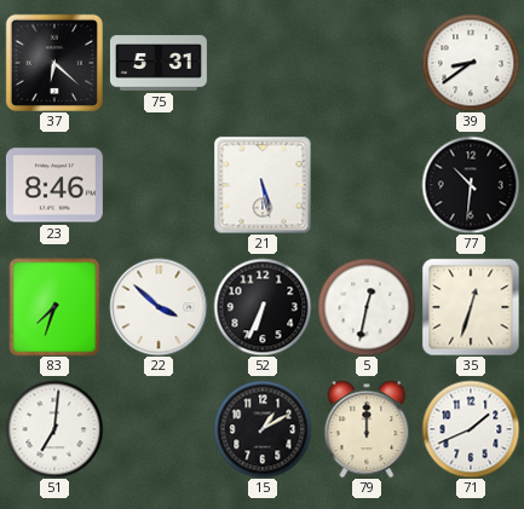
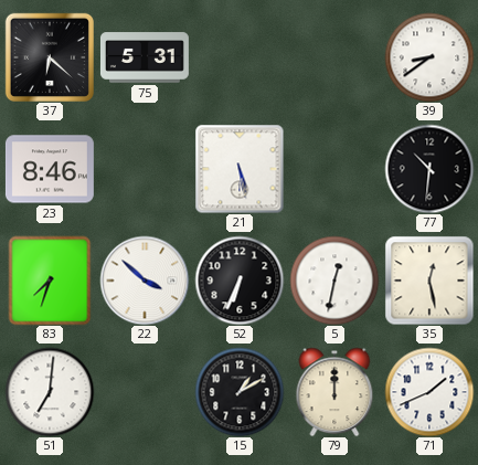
35: 12:33 -> 12:28
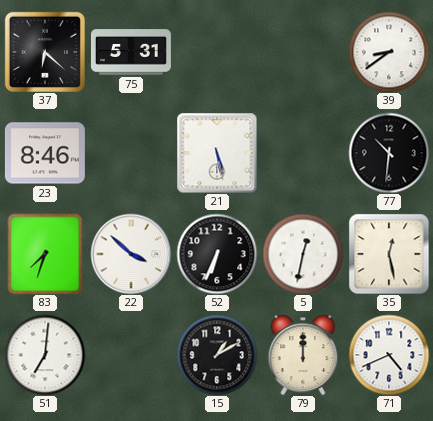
71: 1:41 -> 4:41
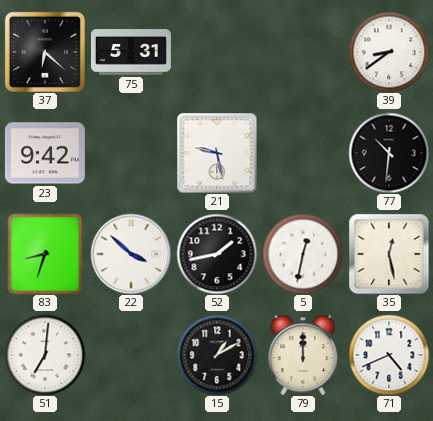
23: 8:46 -> 9:42
21: 5:28 -> 9:28
83: 7:33 -> 8:33
52: 6:34 -> 1:43
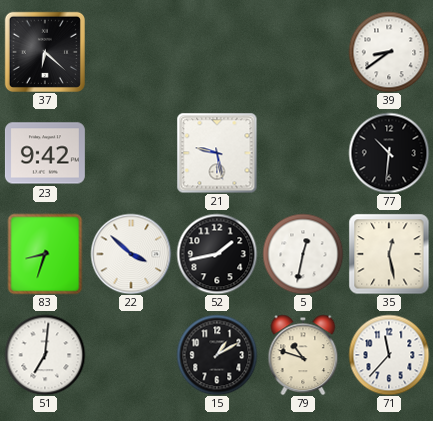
75: 5:31 -> none
79: 12:00 -> 10:48
71: 4:41 -> 11:37
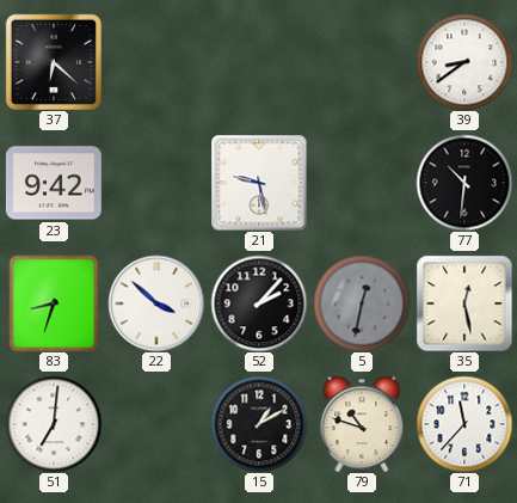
52: 1:43 -> 2:07
5 dial: white -> grey
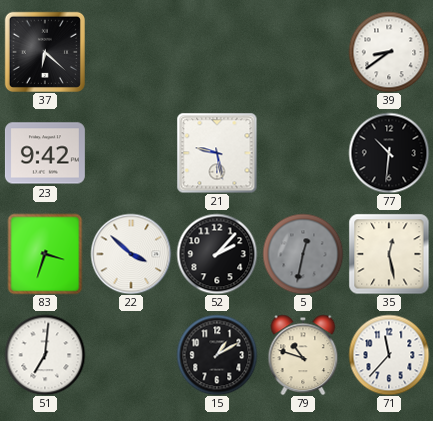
83: 8:33 -> 3:33
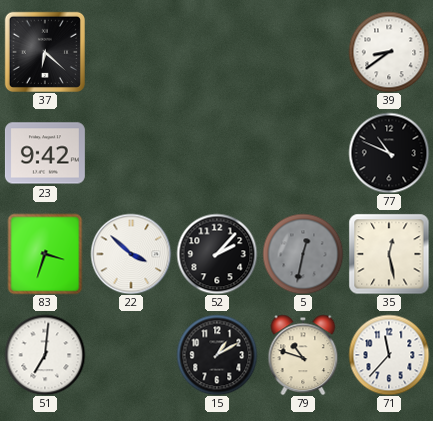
21: 9:28 -> none
77: 10:31 -> 10:49
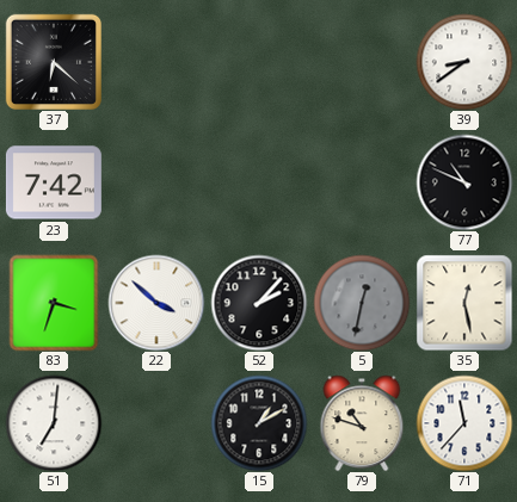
23: 9:42 -> 7:42
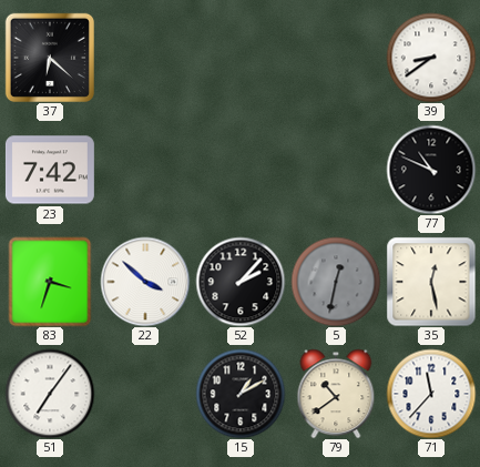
51: 7:01 -> 7:06
79: 10:48 -> 10:39
